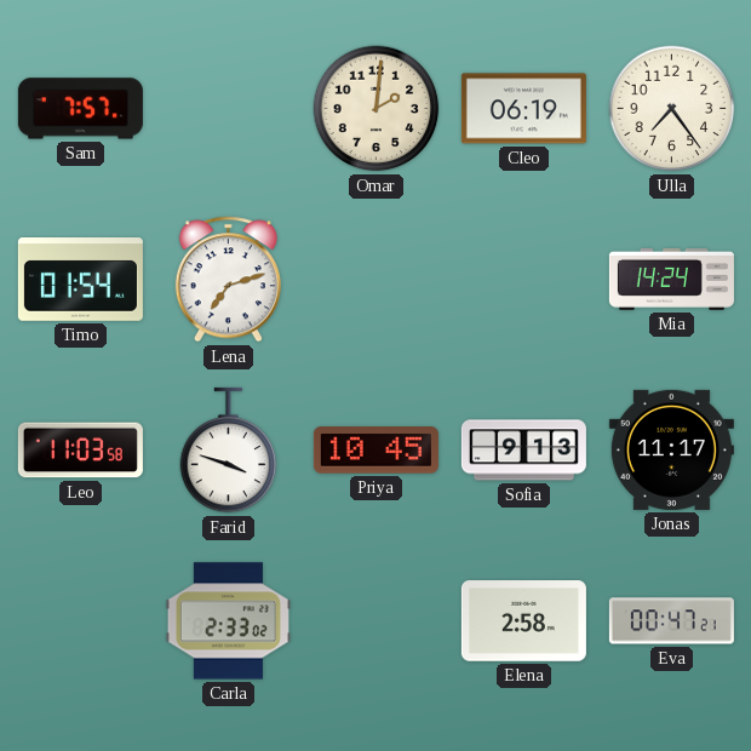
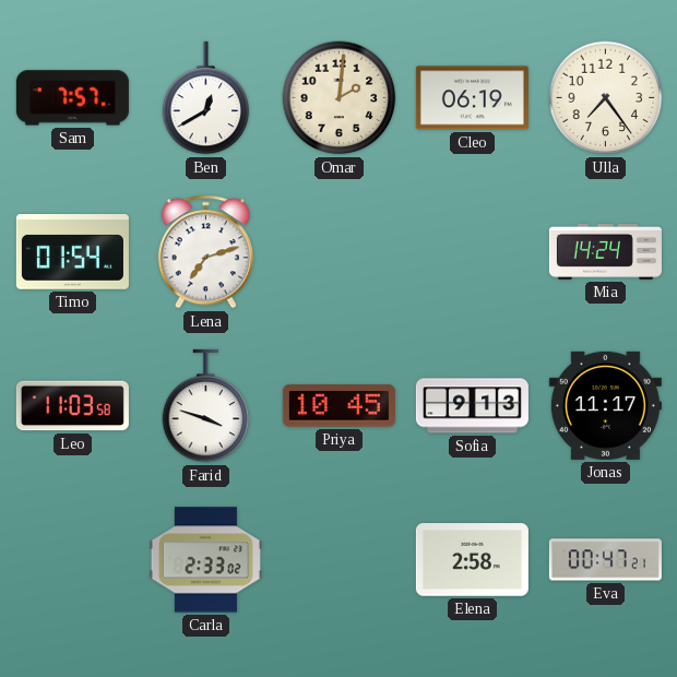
Ben: none -> 12:40
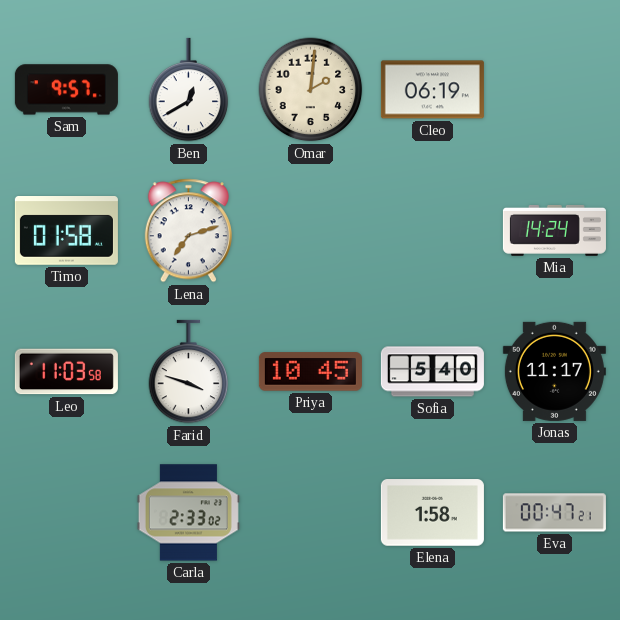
Sam: 7:57 -> 9:57
Ulla: 7:24 -> none
Timo: 01:54 -> 01:58
Sofia: 9:13 -> 5:40
Elena: 2:58 -> 1:58
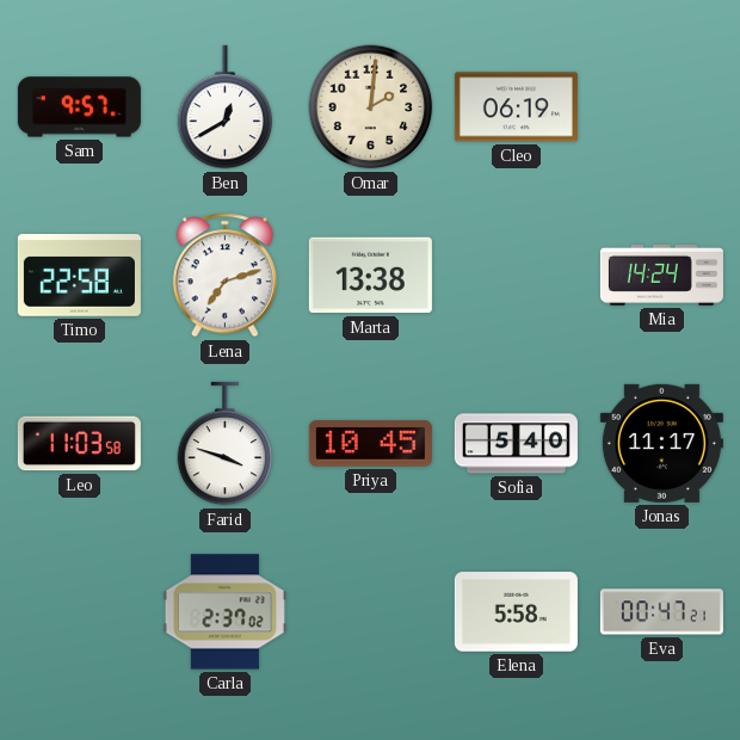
Timo: 01:58 -> 22:58
Marta: none -> 13:38
Carla: 2:33 -> 2:37
Elena: 1:58 -> 5:58
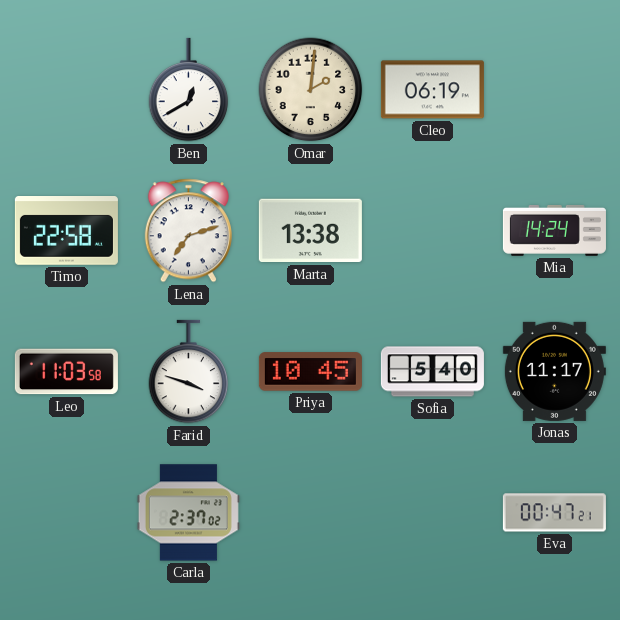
Sam: 9:57 -> none
Elena: 5:58 -> none
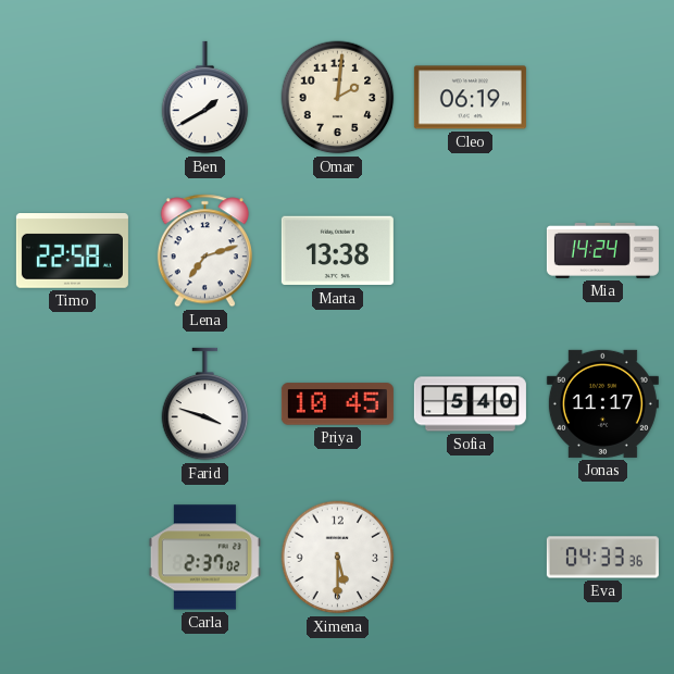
Ben: 12:40 -> 1:40
Leo: 11:03 -> none
Ximena: none -> 5:30
Eva: 00:47 -> 04:33
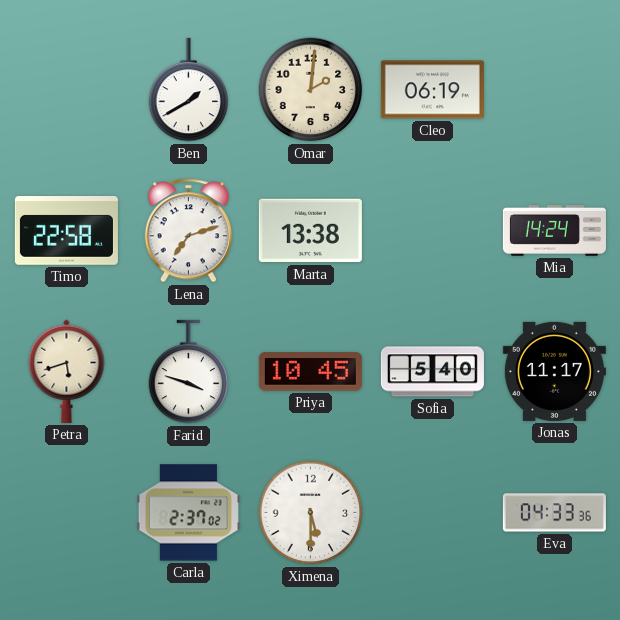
Petra: none -> 5:42
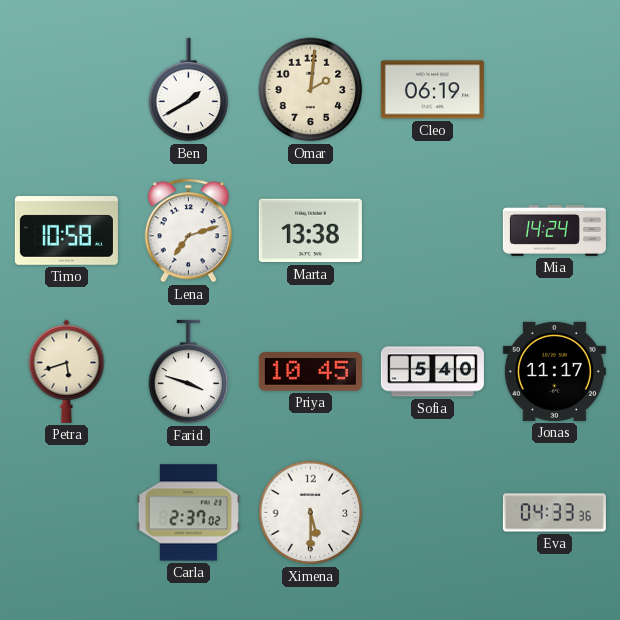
Timo: 22:58 -> 10:58
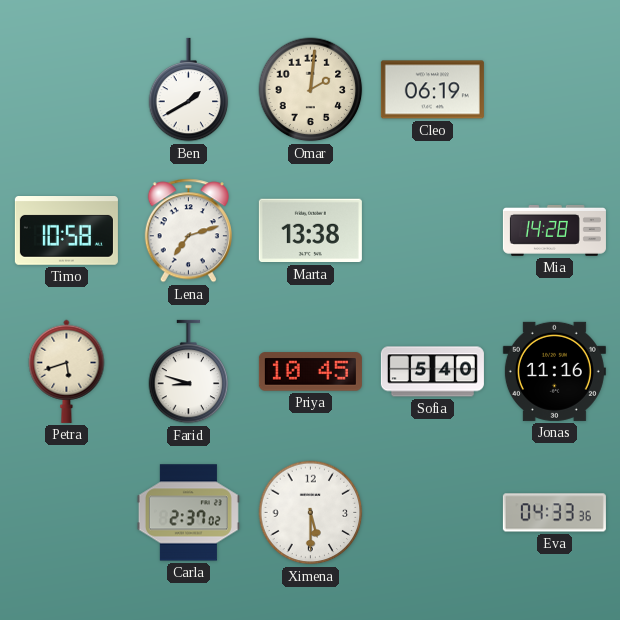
Mia: 14:24 -> 14:28
Farid: 3:48 -> 8:48
Jonas: 11:17 -> 11:16
